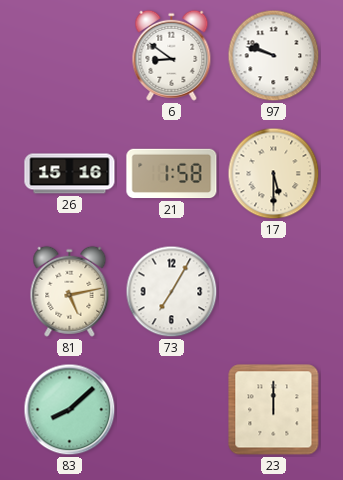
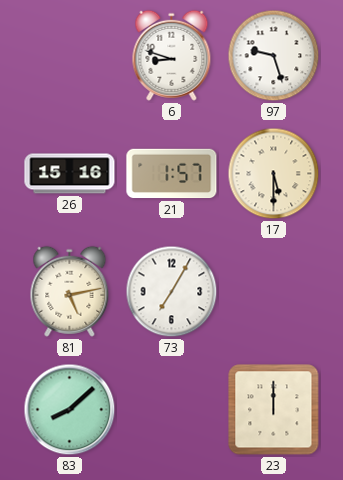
6: 8:51 -> 8:48
97: 9:48 -> 9:27
21: 1:58 -> 1:57
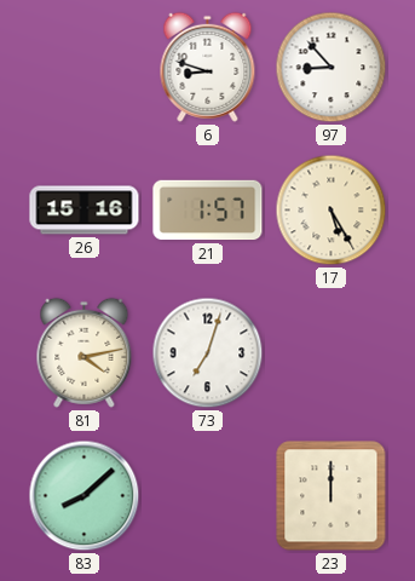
97: 9:27 -> 8:53
17: 5:30 -> 5:25
81: 5:13 -> 4:13
73: 7:05 -> 7:03
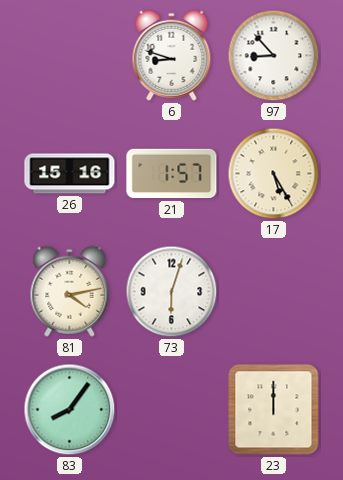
73: 7:03 -> 6:03
83: 8:08 -> 8:06
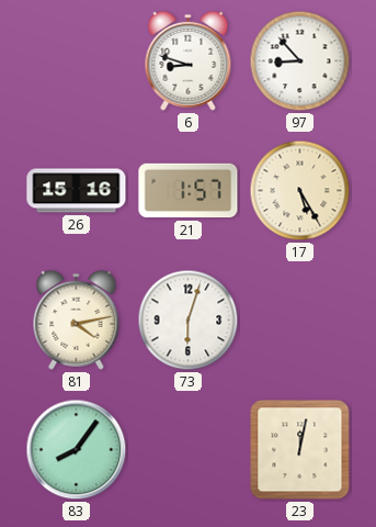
23: 12:00 -> 12:02
